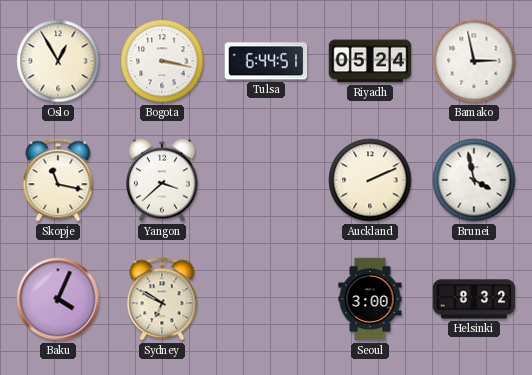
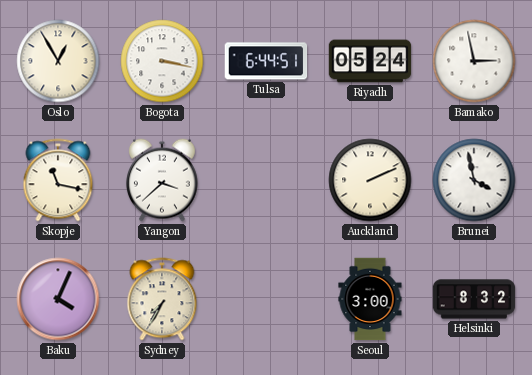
Sydney: 6:50 -> 7:35
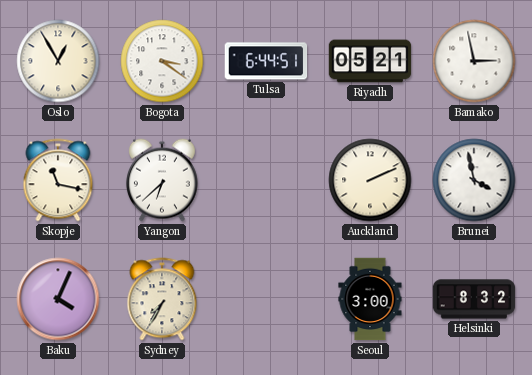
Bogota: 3:17 -> 3:21
Riyadh: 05:24 -> 05:21
Yangon: 3:38 -> 6:38
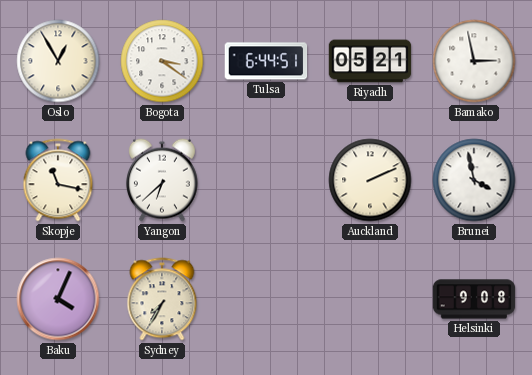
Seoul: 3:00 -> none
Helsinki: 8:32 -> 9:08
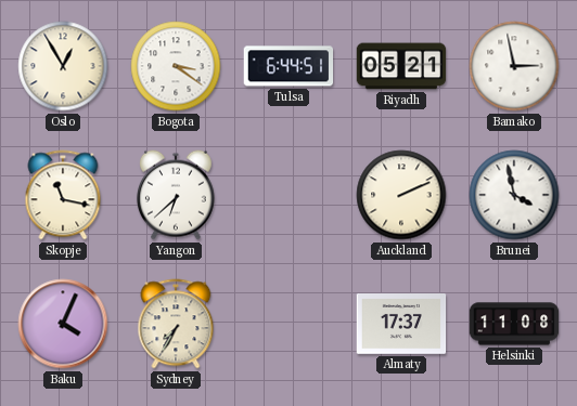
Almaty: none -> 17:37
Helsinki: 9:08 -> 11:08
